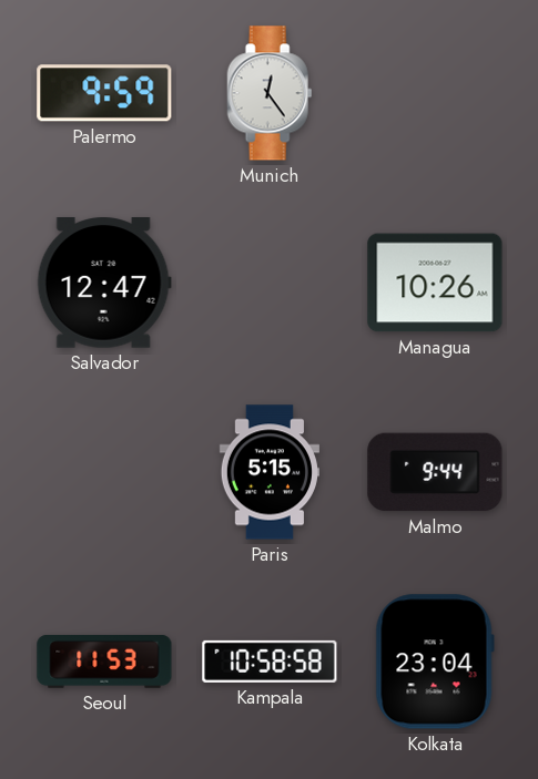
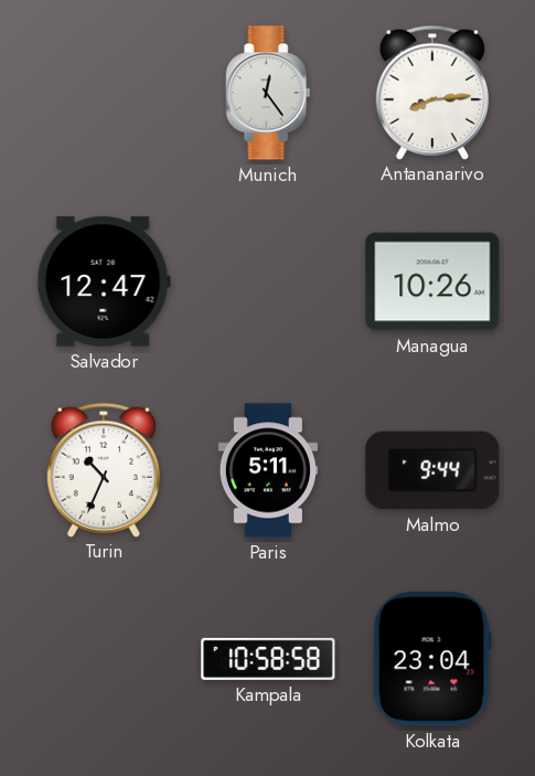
Palermo: 9:59 -> none
Antananarivo: none -> 8:14
Turin: none -> 10:34
Paris: 5:15 -> 5:11
Seoul: 11:53 -> none
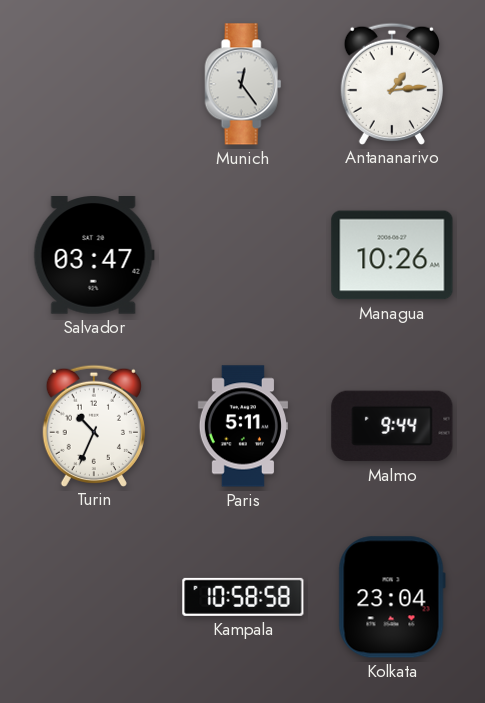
Antananarivo: 8:14 -> 1:14
Salvador: 12:47 -> 03:47
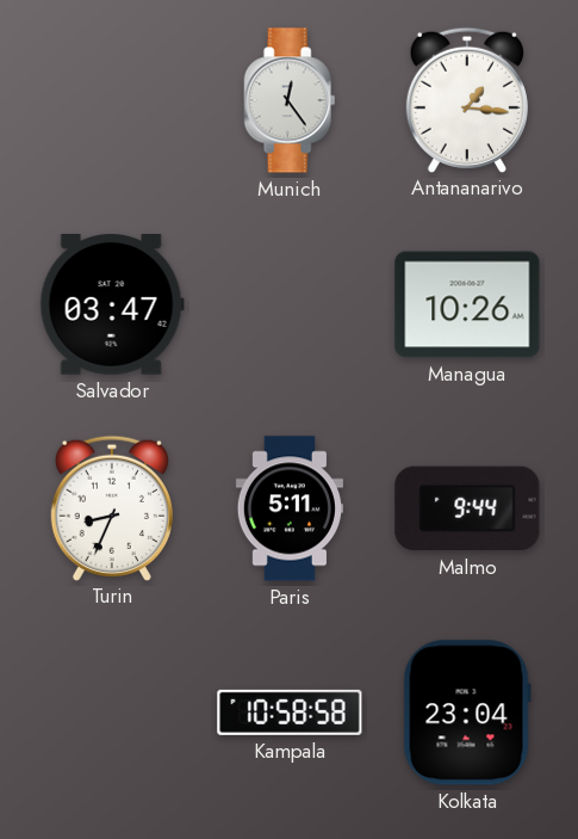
Antananarivo: 1:14 -> 1:16
Turin: 10:34 -> 8:34
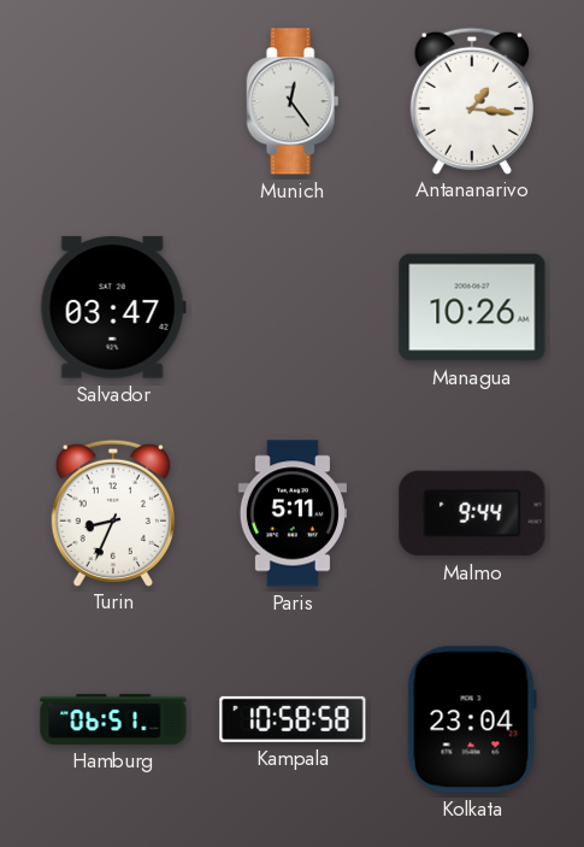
Hamburg: none -> 06:51
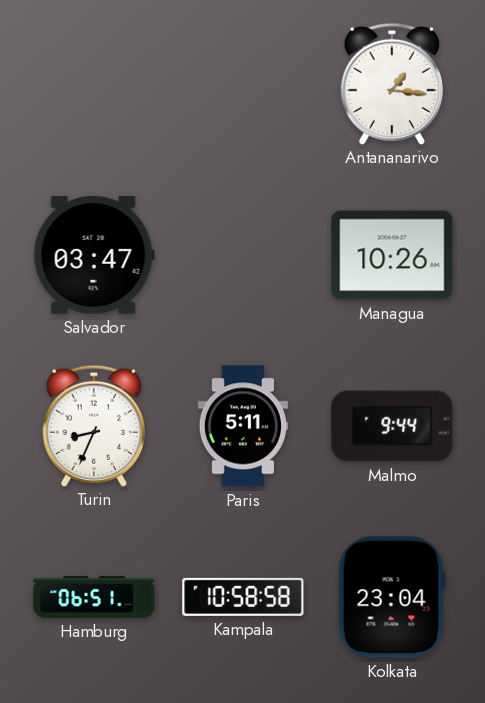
Munich: 12:24 -> none
